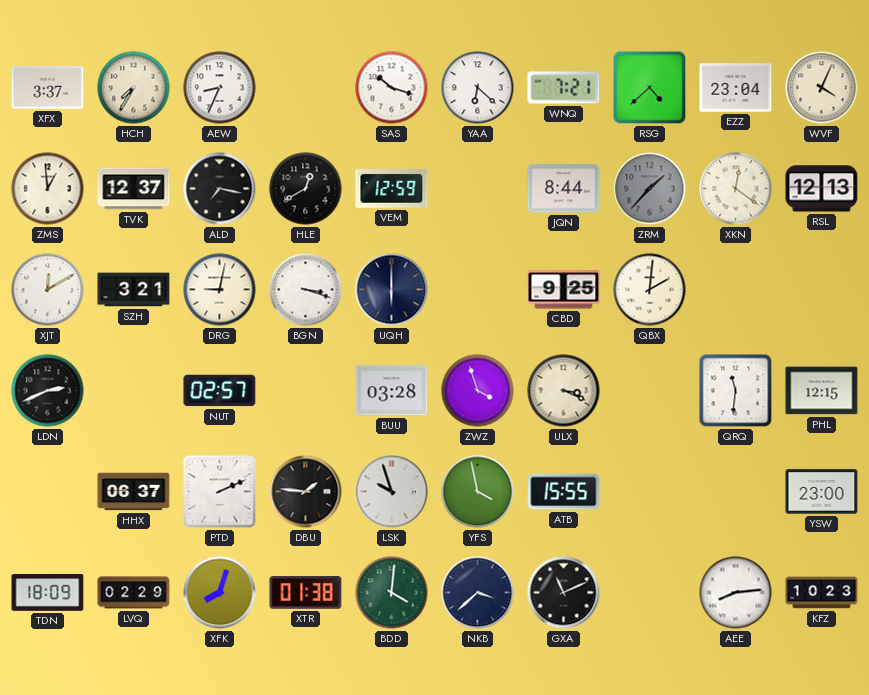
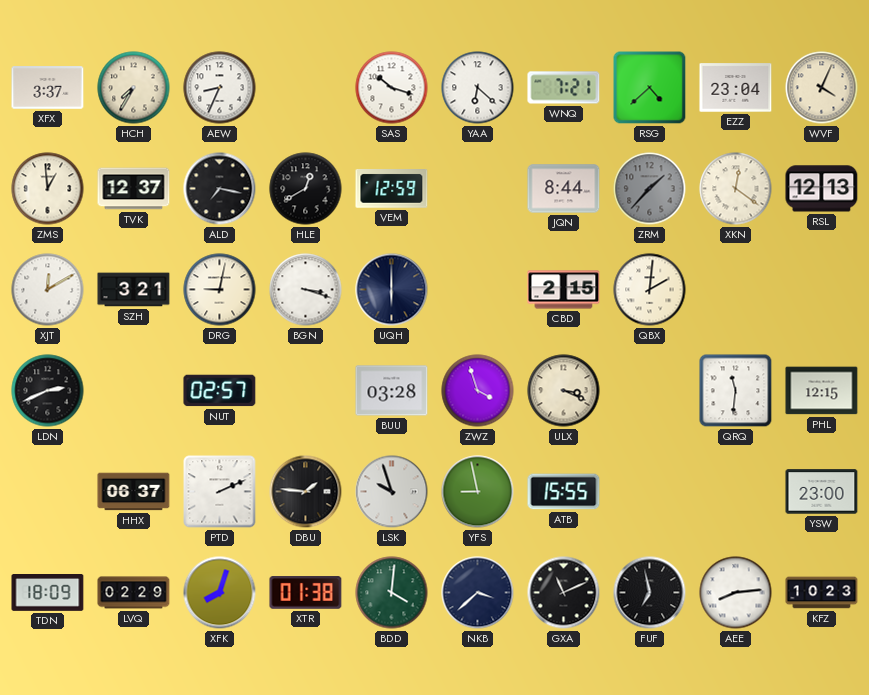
CBD: 9:25 -> 2:15
YFS: 3:58 -> 8:58
FUF: none -> 6:58
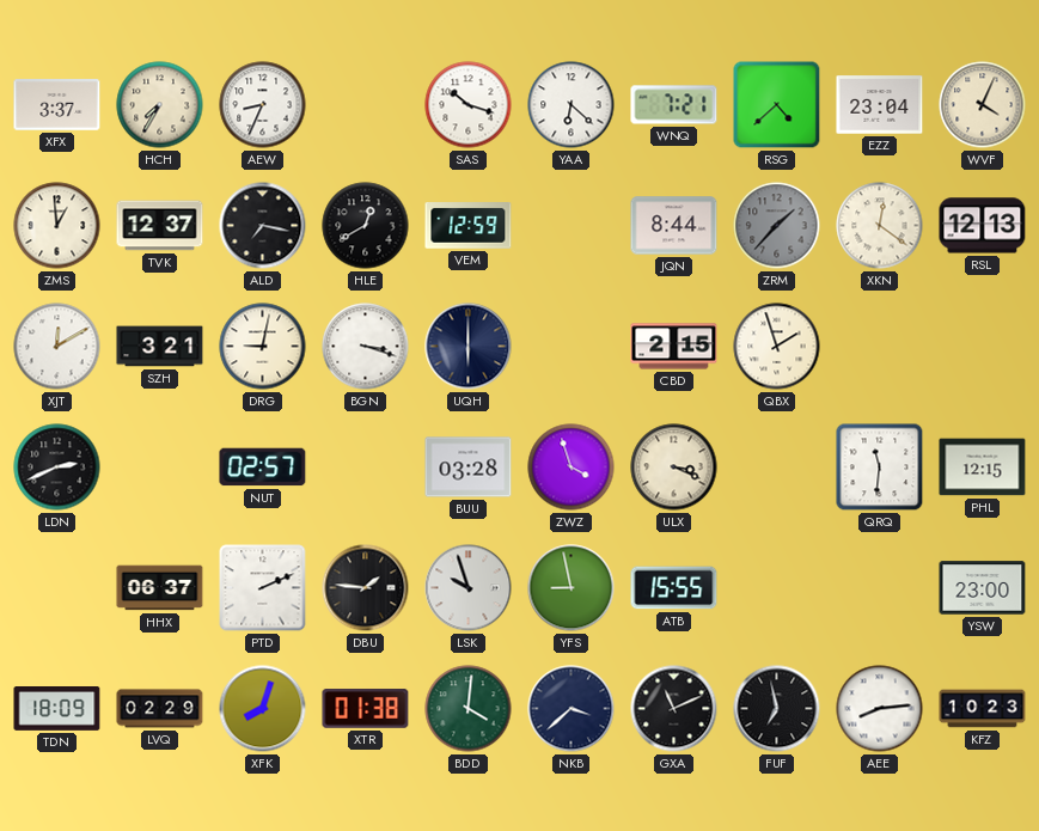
QBX: 2:01 -> 1:57
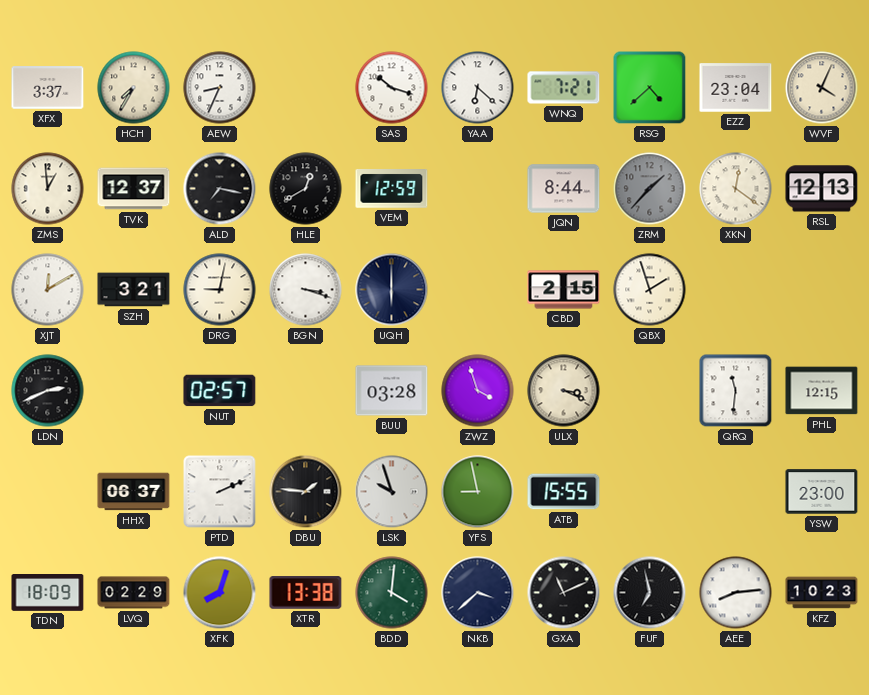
XTR: 01:38 -> 13:38
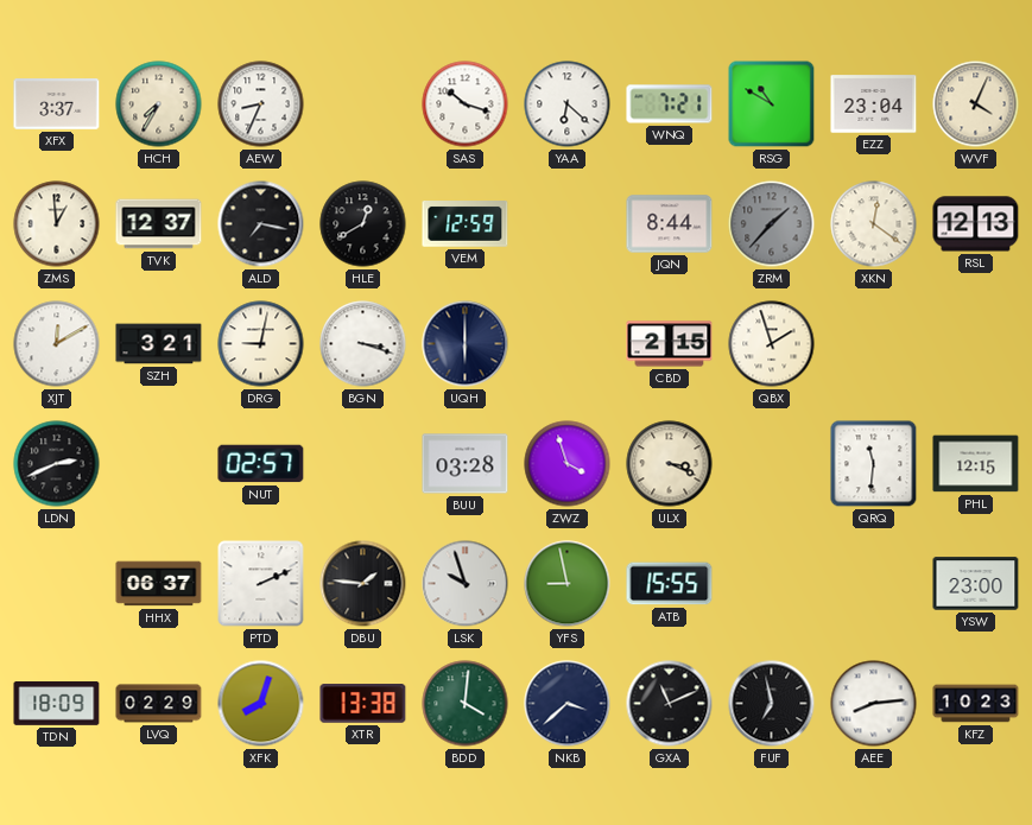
RSG: 4:38 -> 10:50
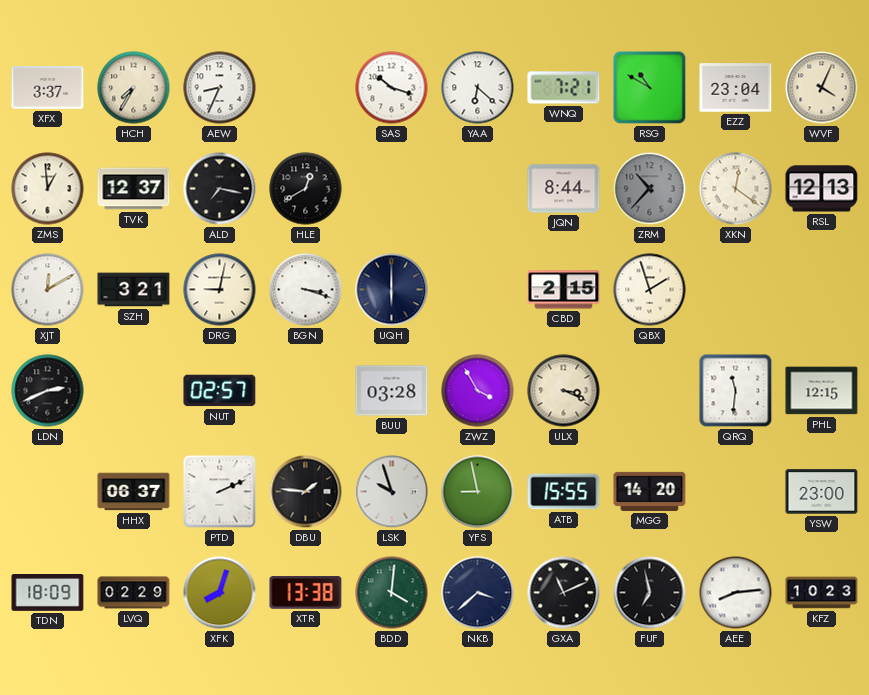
VEM: 12:59 -> none
ZRM: 1:37 -> 10:37
ZWZ: 3:57 -> 3:55
MGG: none -> 14:20
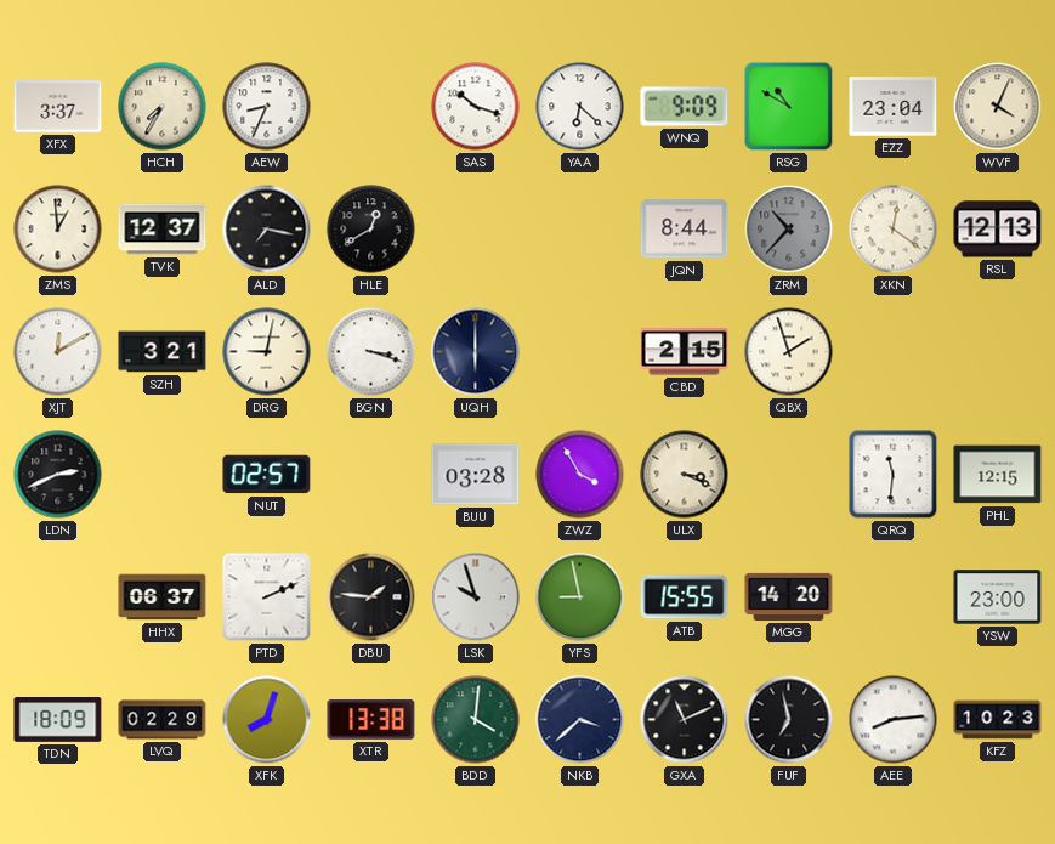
WNQ: 7:21 -> 9:09
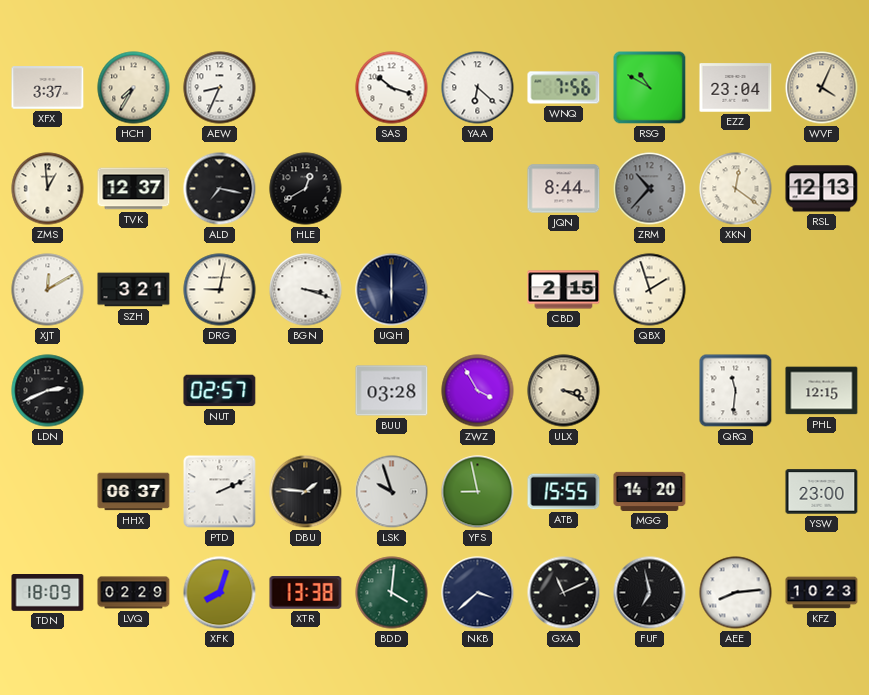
WNQ: 9:09 -> 7:56
